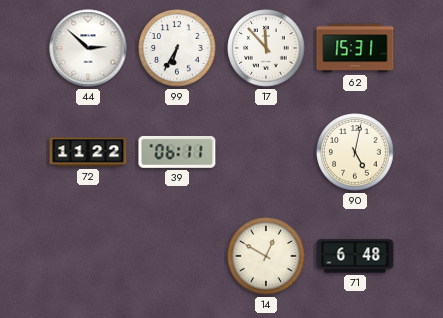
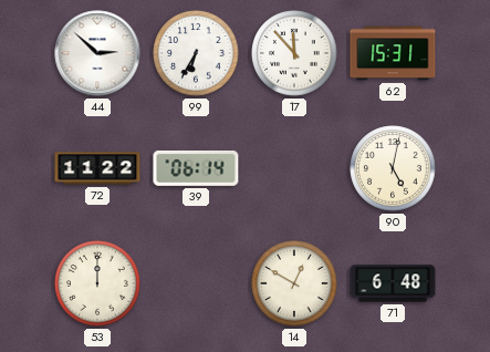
39: 06:11 -> 06:14
53: none -> 12:00
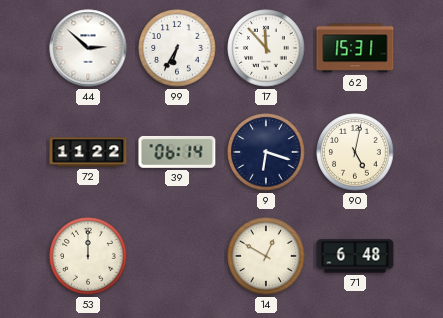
9: none -> 6:18
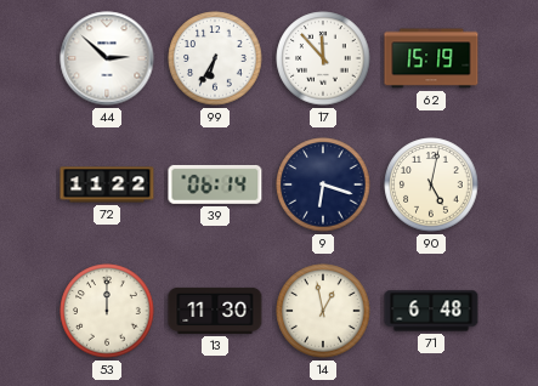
62: 15:31 -> 15:19
13: none -> 11:30
14: 12:50 -> 12:58
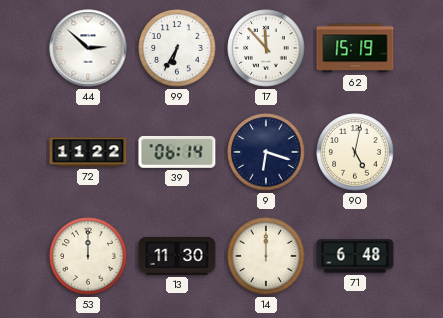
14: 12:58 -> 12:00
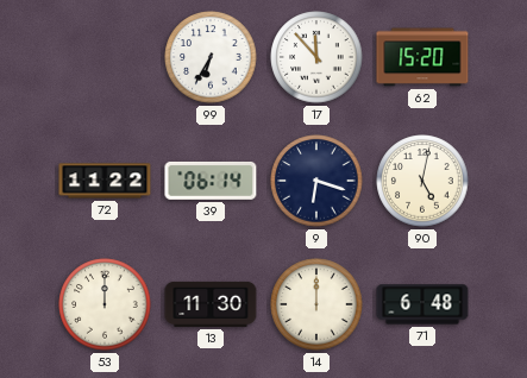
44: 2:52 -> none
62: 15:19 -> 15:20
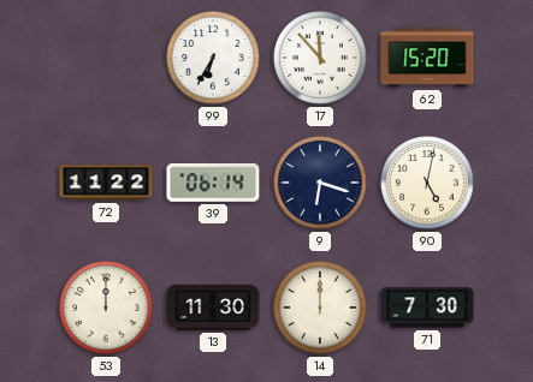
71: 6:48 -> 7:30
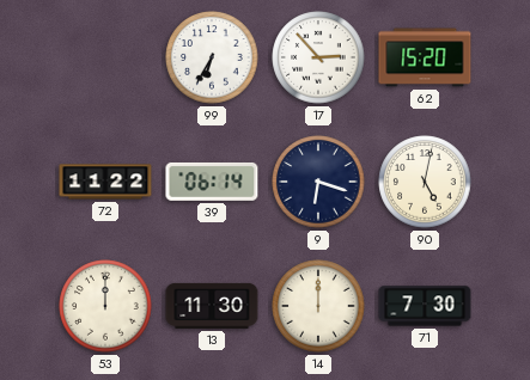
17: 11:53 -> 2:53
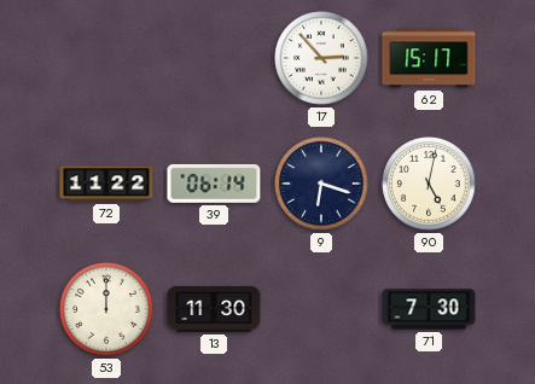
99: 6:35 -> none
62: 15:20 -> 15:17
14: 12:00 -> none
